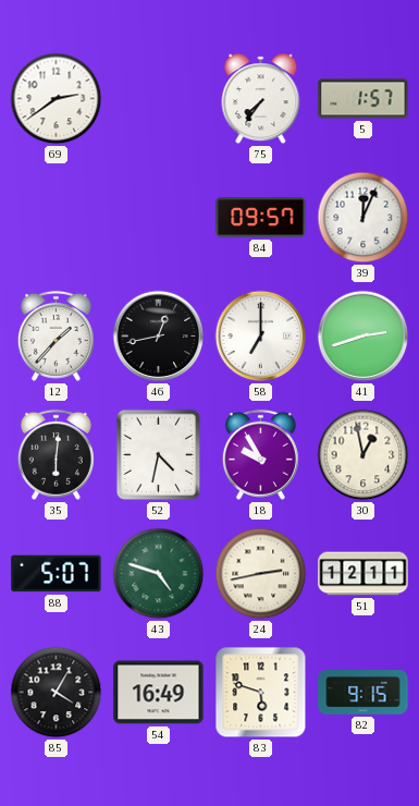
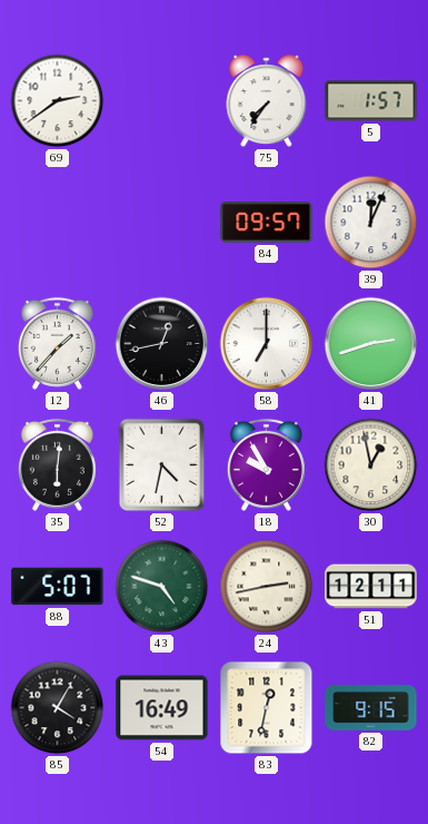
83: 5:48 -> 12:32
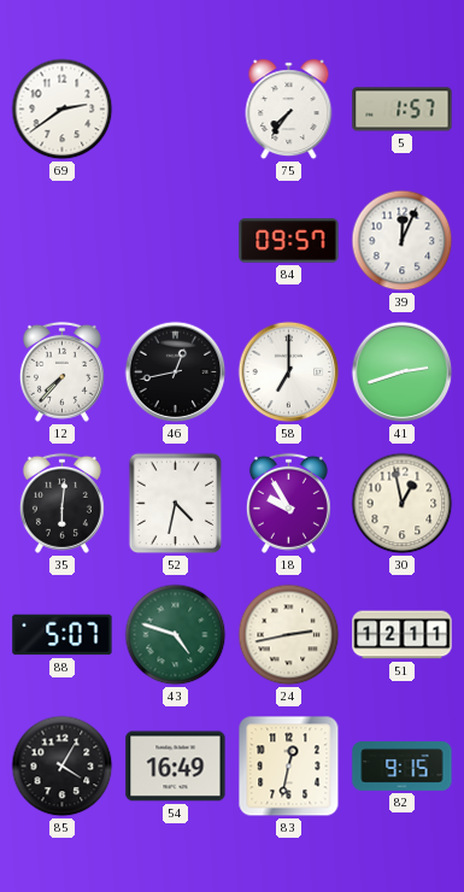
12: 1:37 -> 7:37
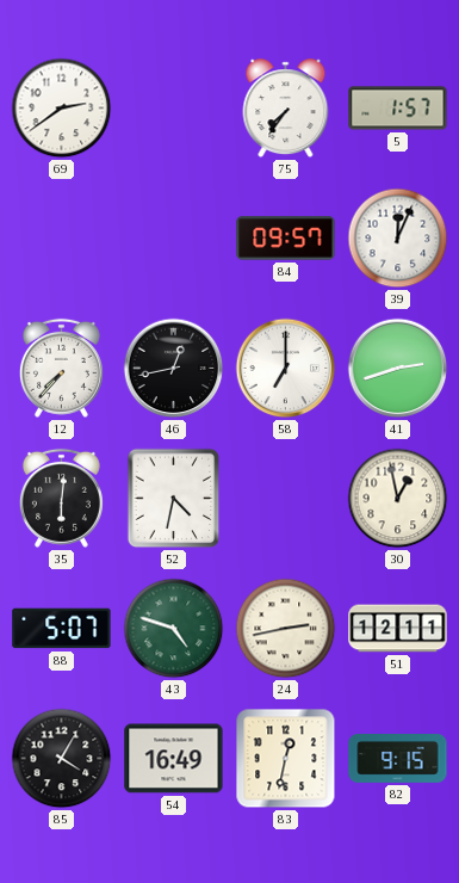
18: 9:55 -> none
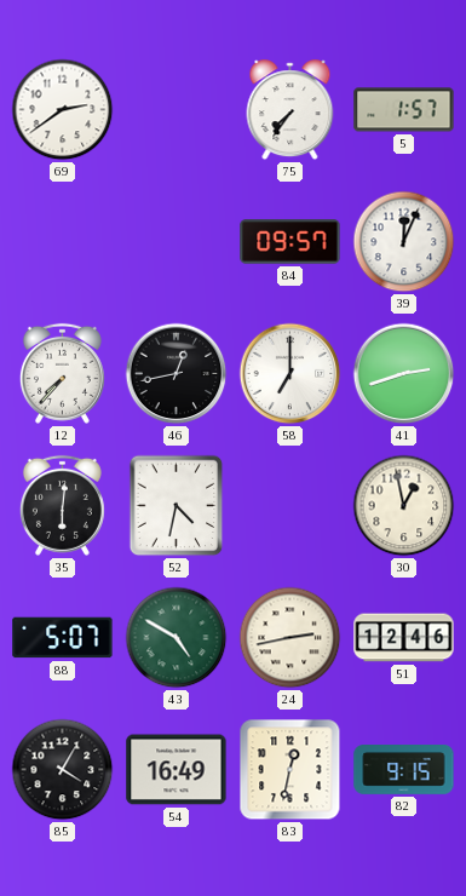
43: 4:48 -> 4:50
51: 12:11 -> 12:46
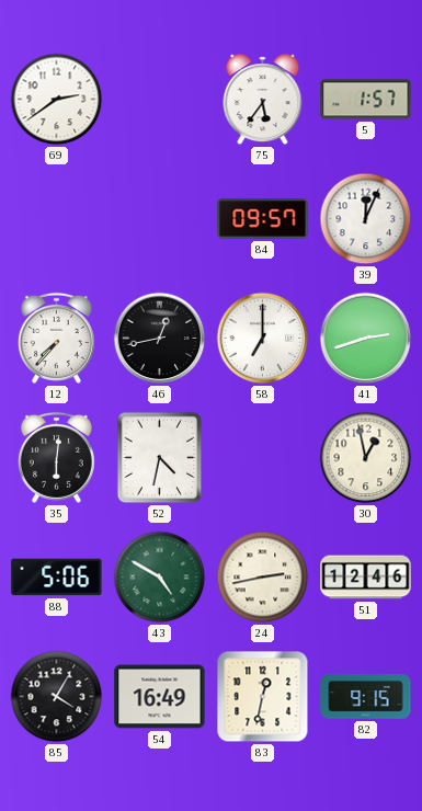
75: 7:36 -> 5:36
88: 5:07 -> 5:06
